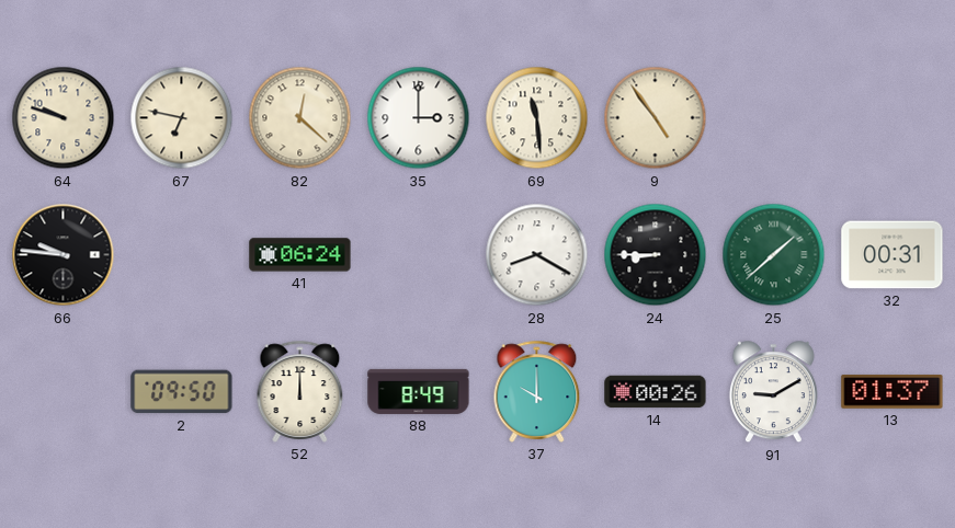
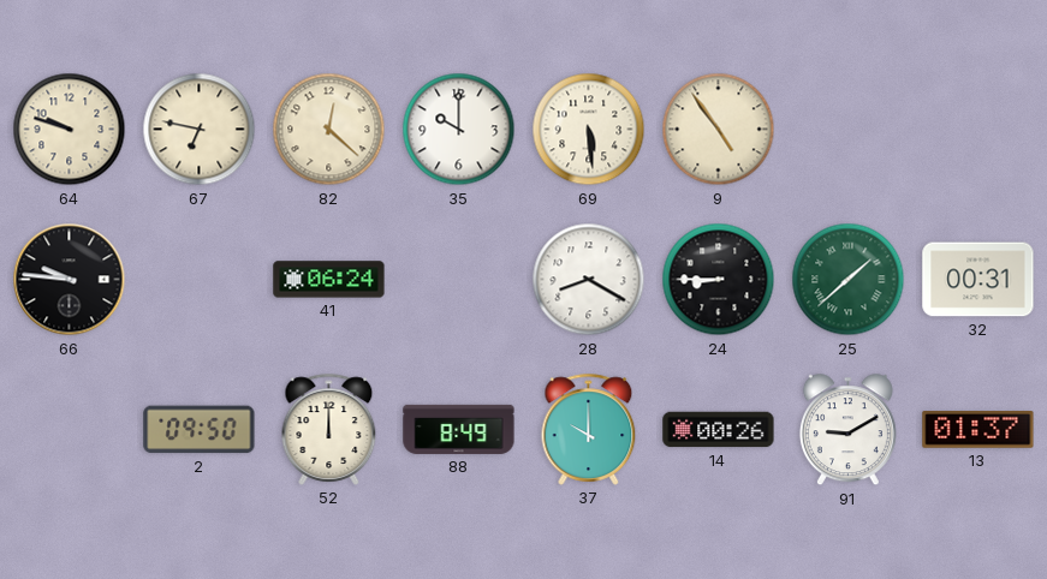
35: 3:00 -> 10:00
69: 11:29 -> 5:29
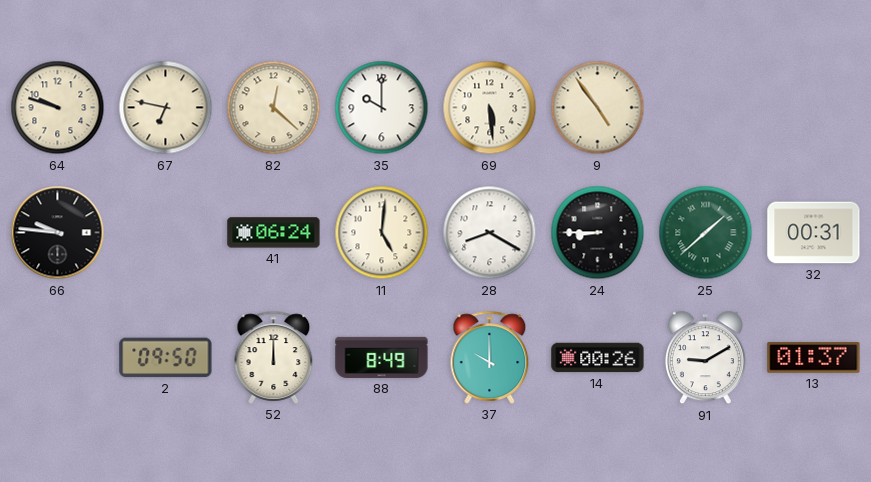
11: none -> 5:01
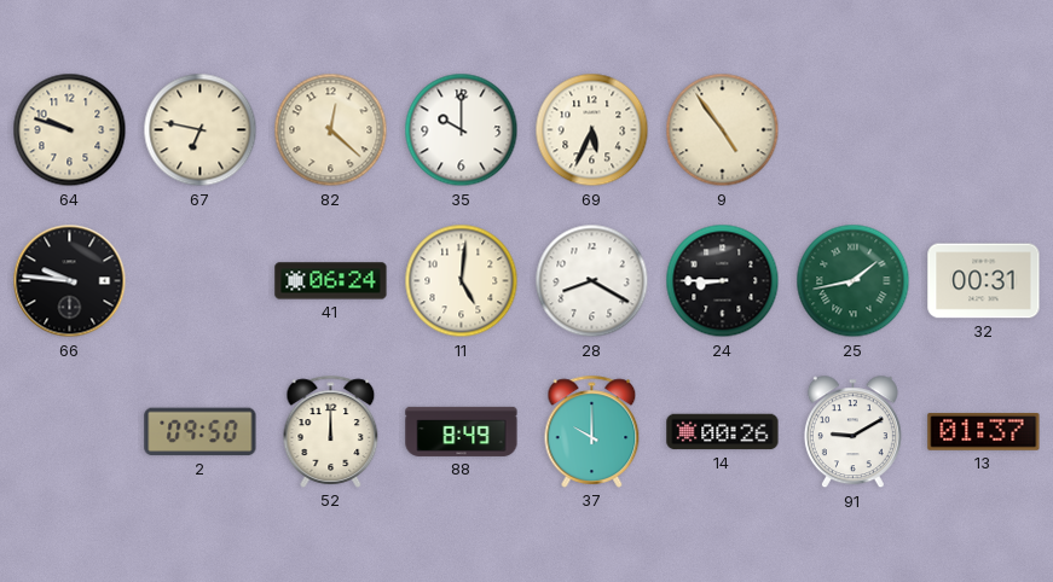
69: 5:29 -> 5:34
25: 1:38 -> 1:43
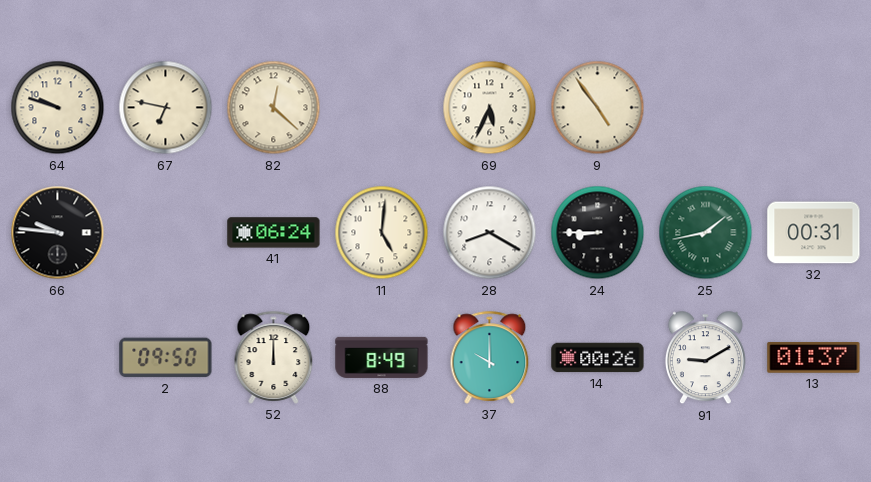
35: 10:00 -> none
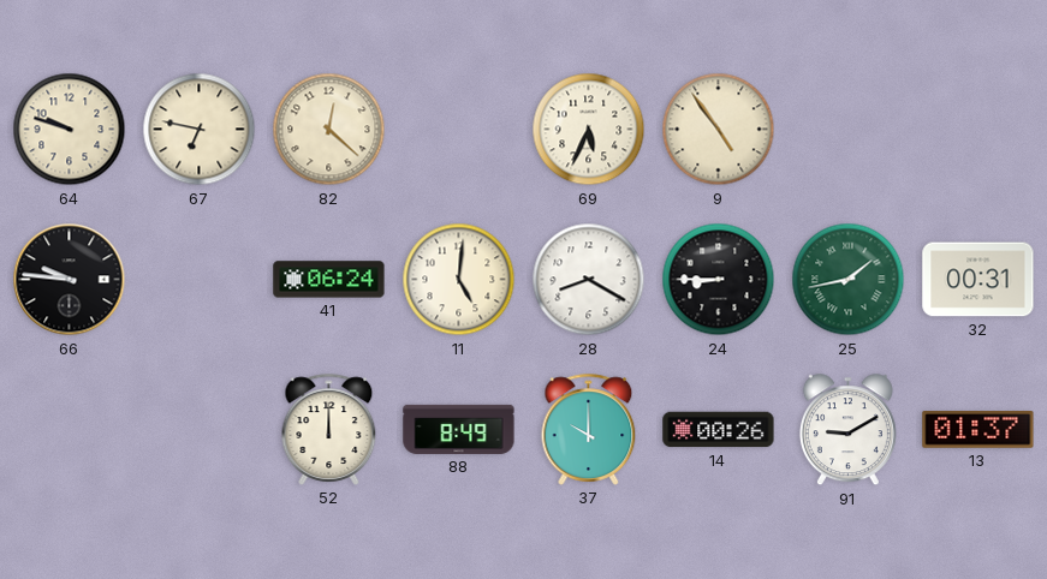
2: 09:50 -> none
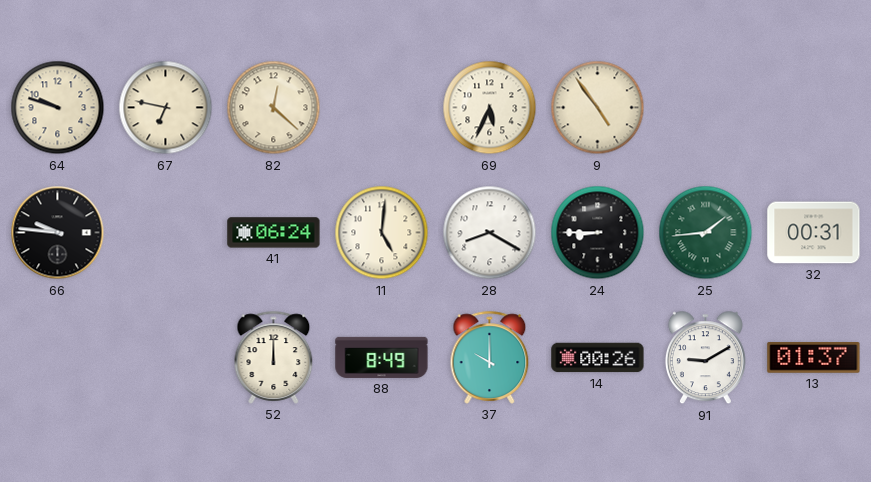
25: 1:43 -> 1:44
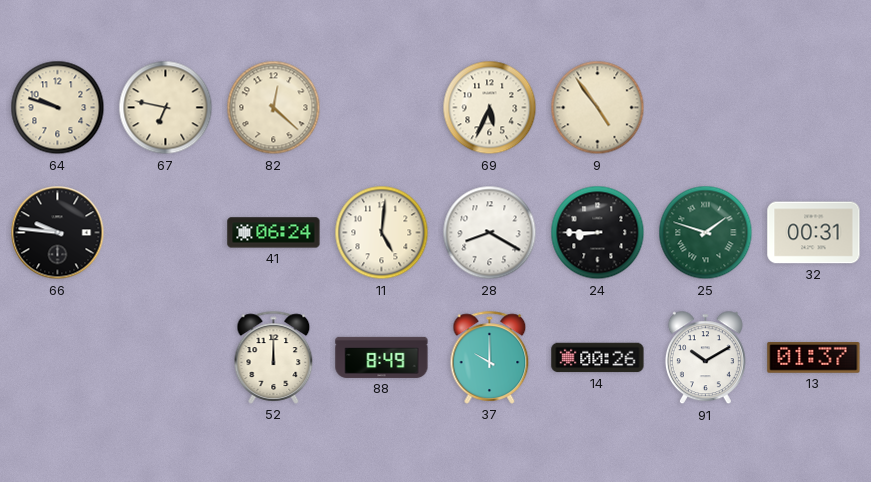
25: 1:44 -> 1:48
91: 9:10 -> 10:10
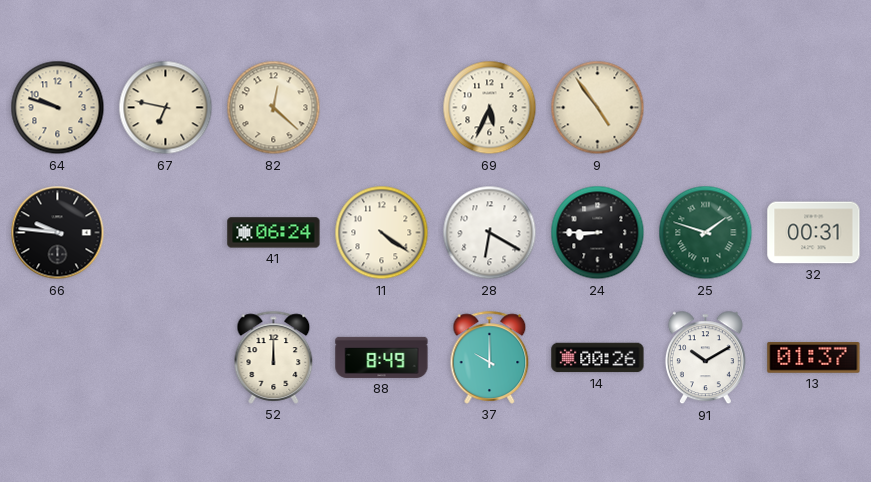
11: 5:01 -> 4:21
28: 8:20 -> 6:20
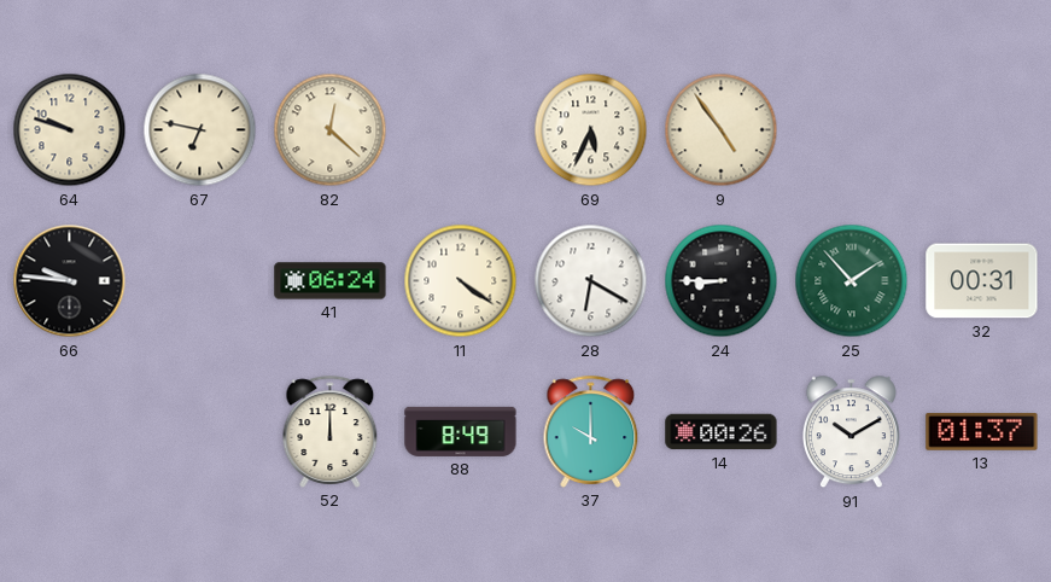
25: 1:48 -> 1:53
